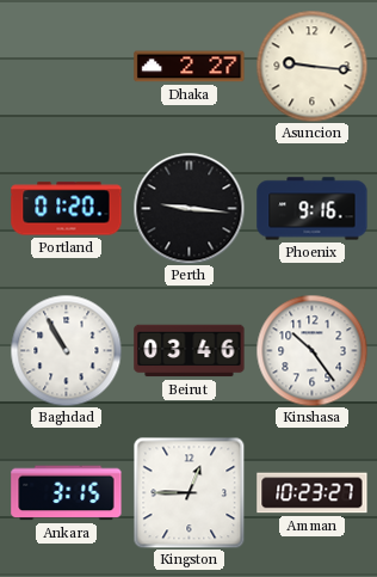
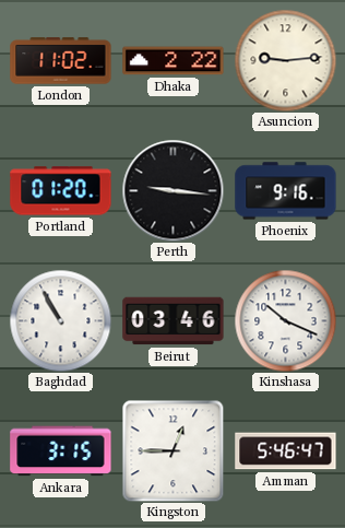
London: none -> 11:02
Dhaka: 2:27 -> 2:22
Asuncion: 9:16 -> 9:14
Kinshasa: 10:24 -> 10:19
Amman: 10:23 -> 5:46
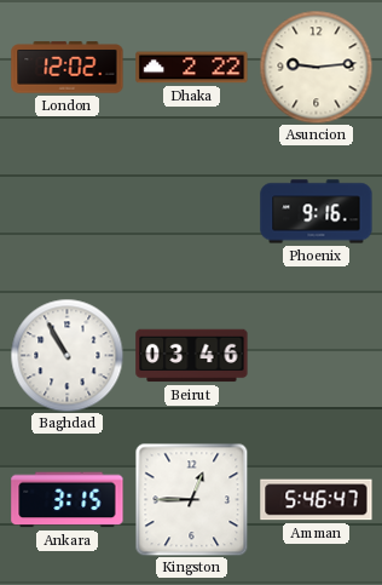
London: 11:02 -> 12:02
Portland: 01:20 -> none
Perth: 9:16 -> none
Kinshasa: 10:19 -> none
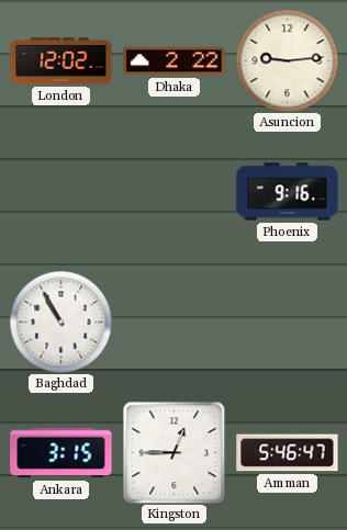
Beirut: 03:46 -> none
